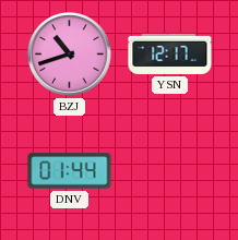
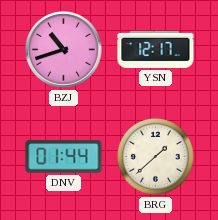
BRG: none -> 1:38
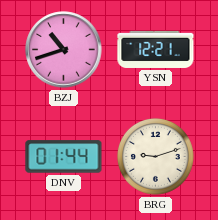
YSN: 12:17 -> 12:21
BRG: 1:38 -> 9:12
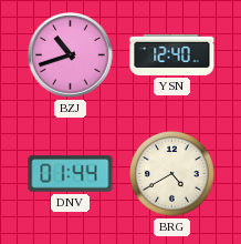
YSN: 12:21 -> 12:40
BRG: 9:12 -> 4:40
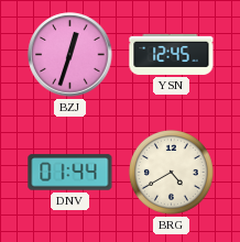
BZJ: 10:42 -> 12:33
YSN: 12:40 -> 12:45
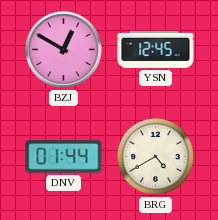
BZJ: 12:33 -> 12:50
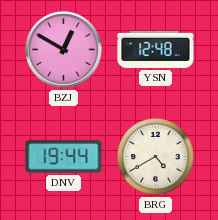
YSN: 12:45 -> 12:48
DNV: 01:44 -> 19:44
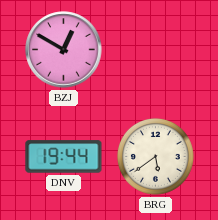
YSN: 12:48 -> none
BRG: 4:40 -> 5:39
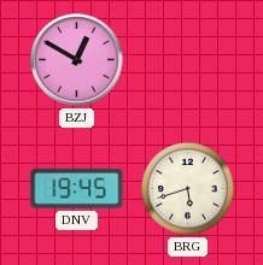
DNV: 19:44 -> 19:45
BRG: 5:39 -> 5:42
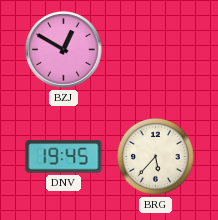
BRG: 5:42 -> 5:37
